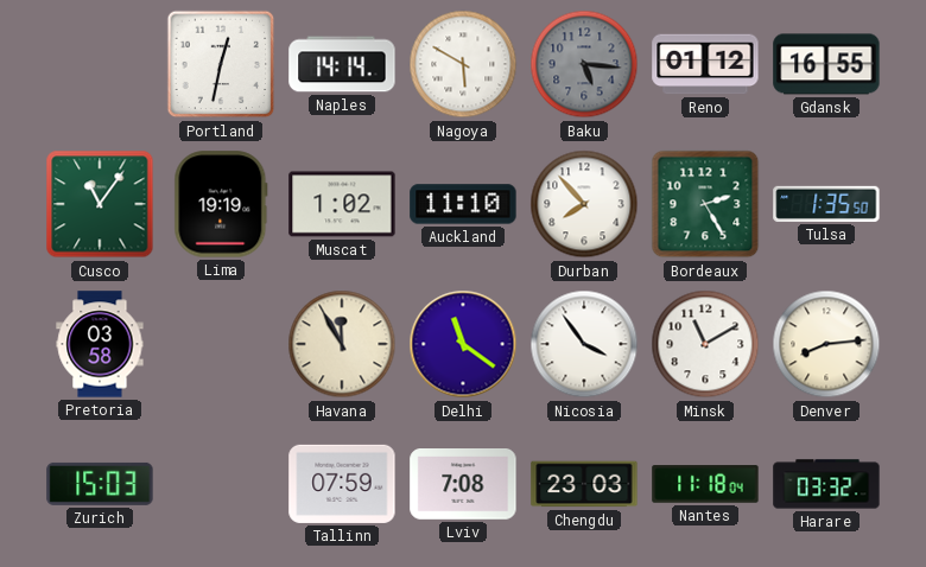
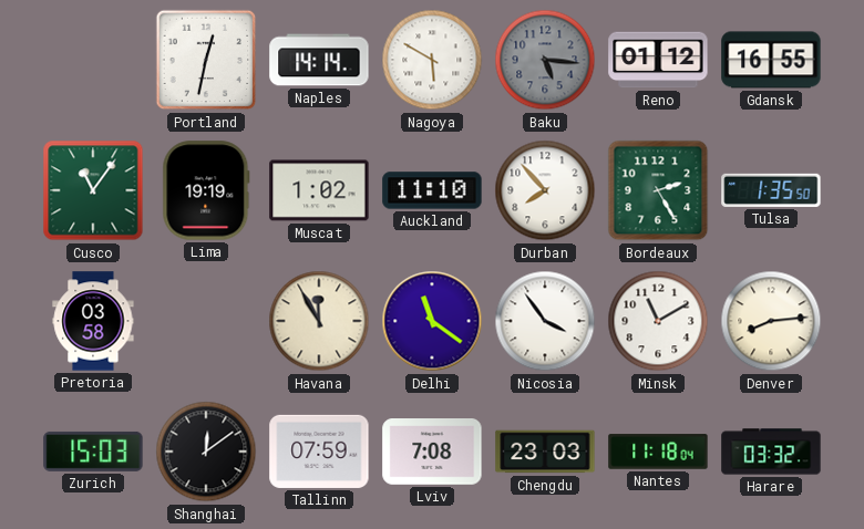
Shanghai: none -> 12:09
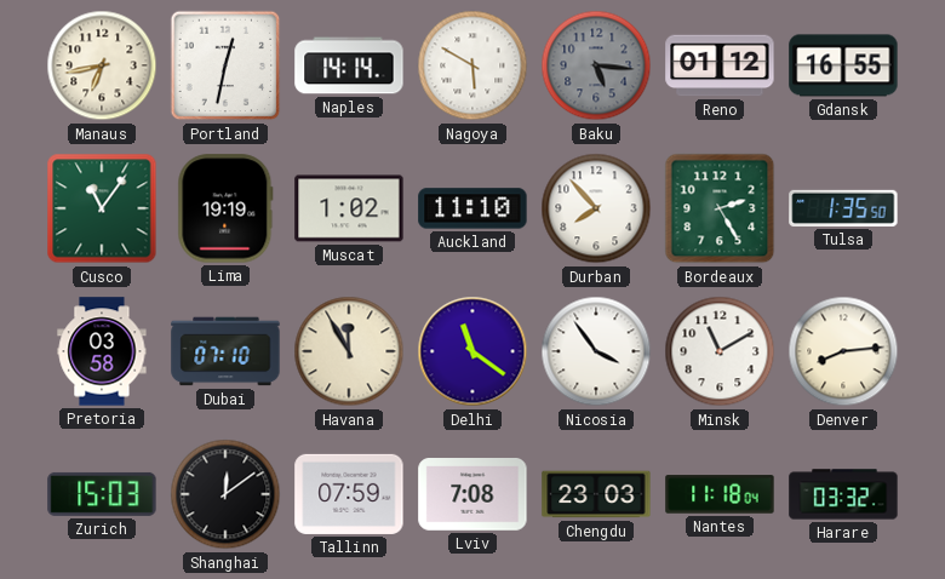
Manaus: none -> 6:43
Dubai: none -> 07:10
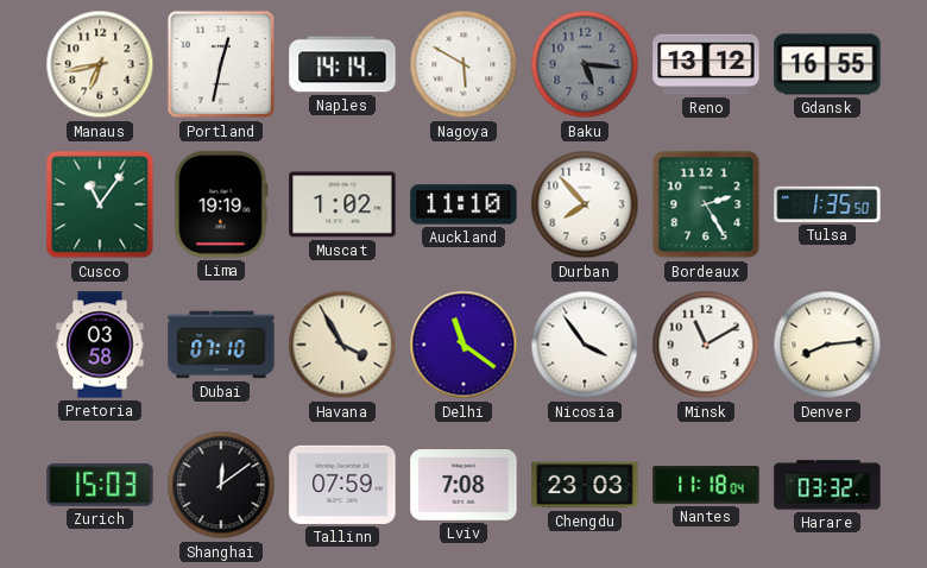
Reno: 01:12 -> 13:12
Havana: 11:55 -> 3:55
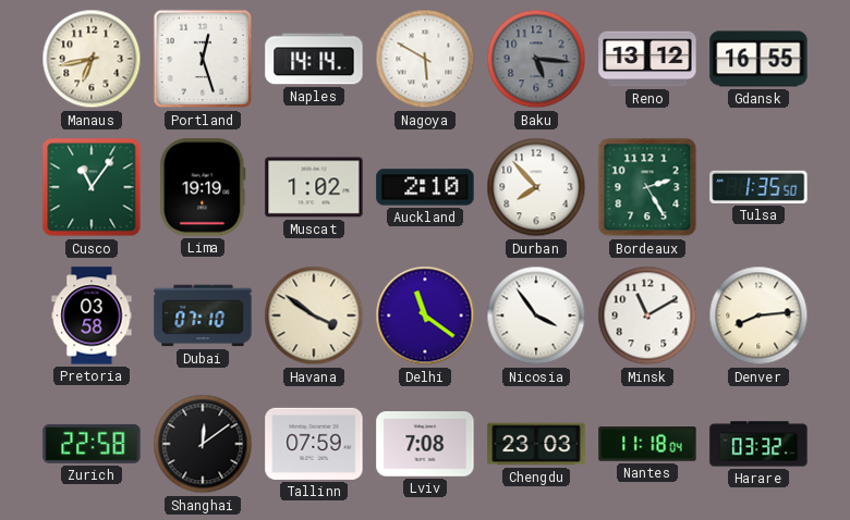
Portland: 12:32 -> 12:27
Auckland: 11:10 -> 2:10
Havana: 3:55 -> 3:51
Zurich: 15:03 -> 22:58
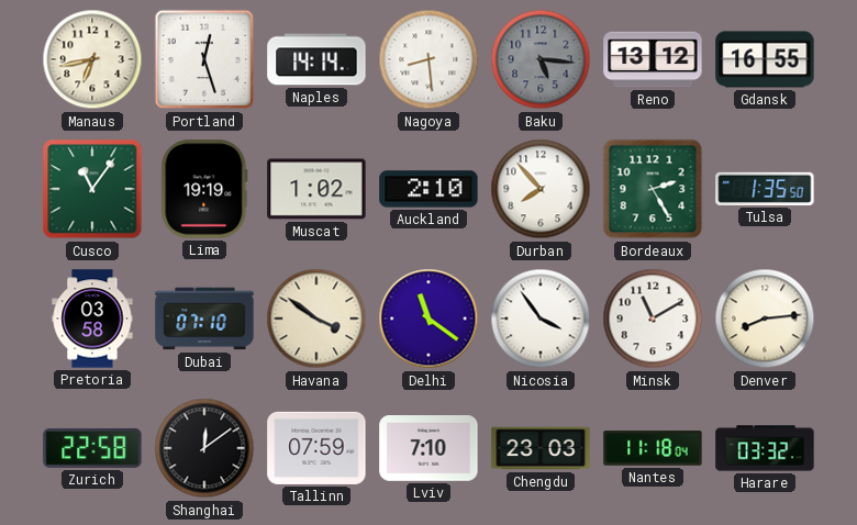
Nagoya: 5:50 -> 8:29
Lviv: 7:08 -> 7:10
